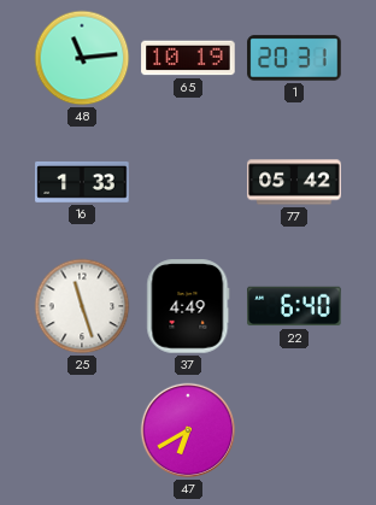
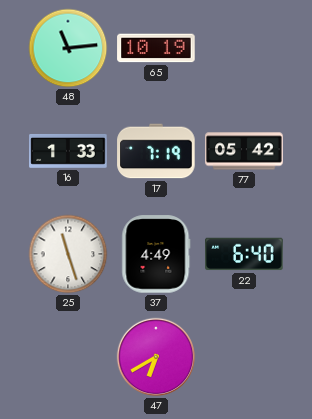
1: 20:31 -> none
17: none -> 7:19
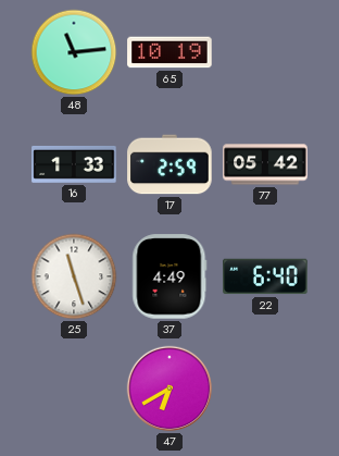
17: 7:19 -> 2:59
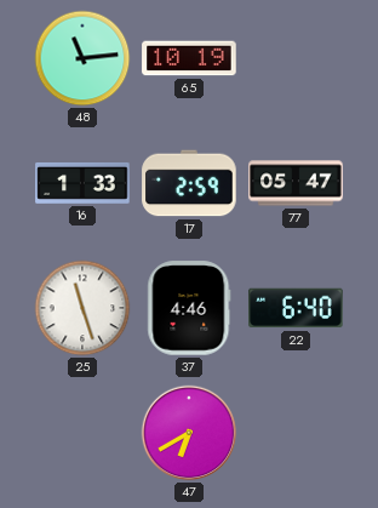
77: 05:42 -> 05:47
37: 4:49 -> 4:46
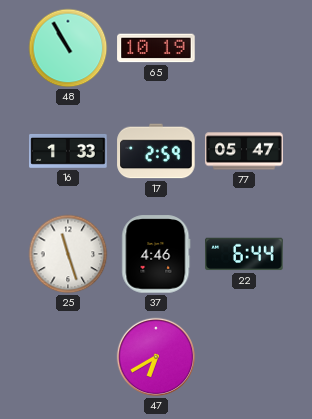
48: 11:14 -> 10:55
22: 6:40 -> 6:44
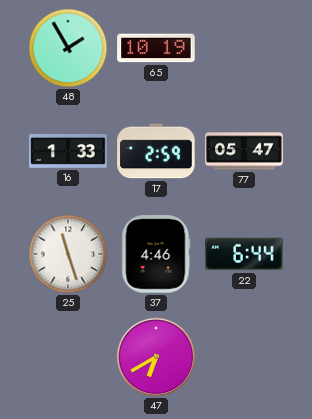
48: 10:55 -> 1:55
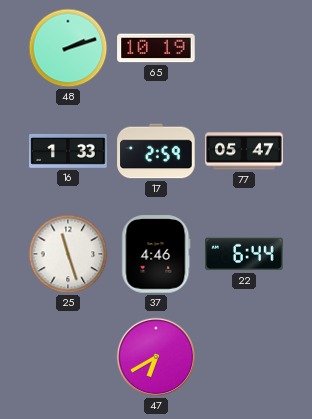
48: 1:55 -> 2:12
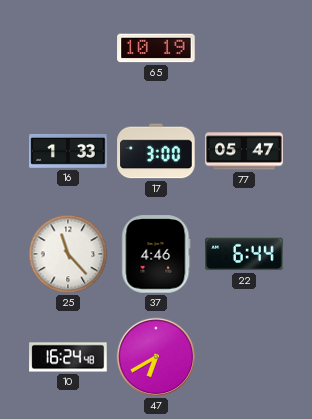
48: 2:12 -> none
17: 2:59 -> 3:00
25: 11:27 -> 11:23
10: none -> 16:24
